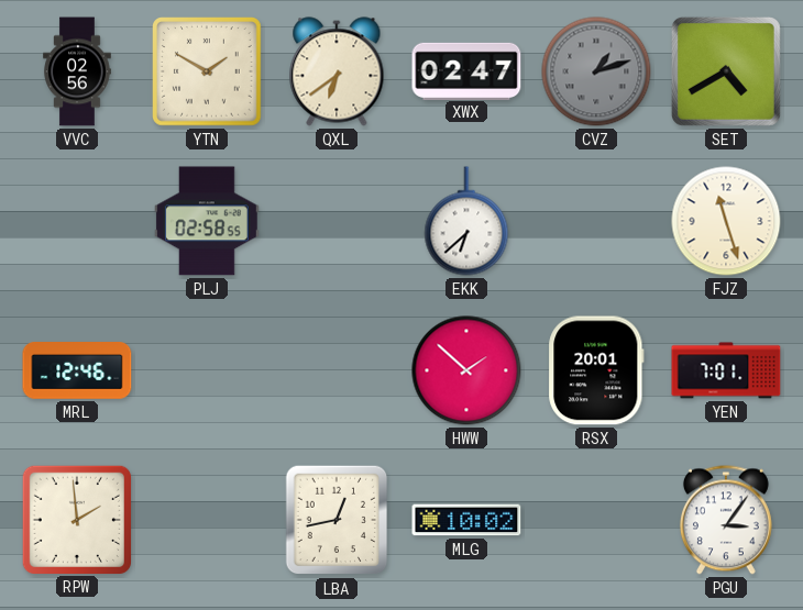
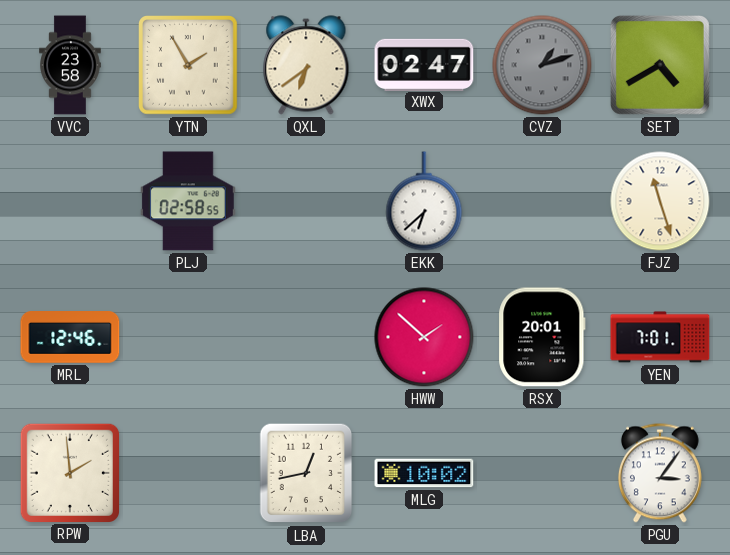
VVC: 02:56 -> 23:58
YTN: 1:50 -> 1:55
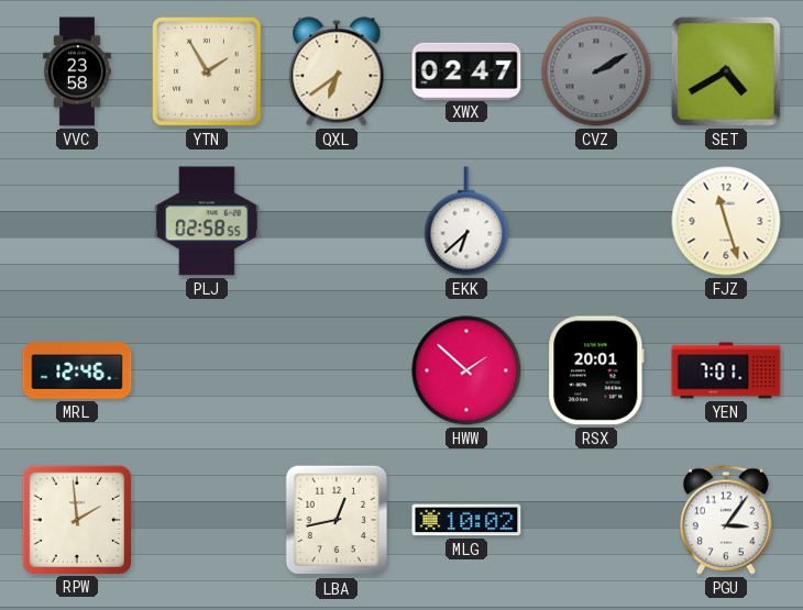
CVZ: 1:12 -> 2:10
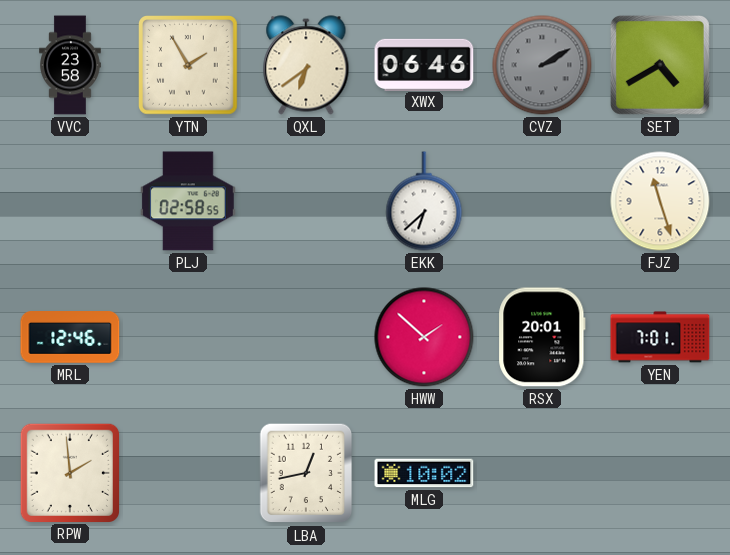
XWX: 02:47 -> 06:46
PGU: 3:06 -> none
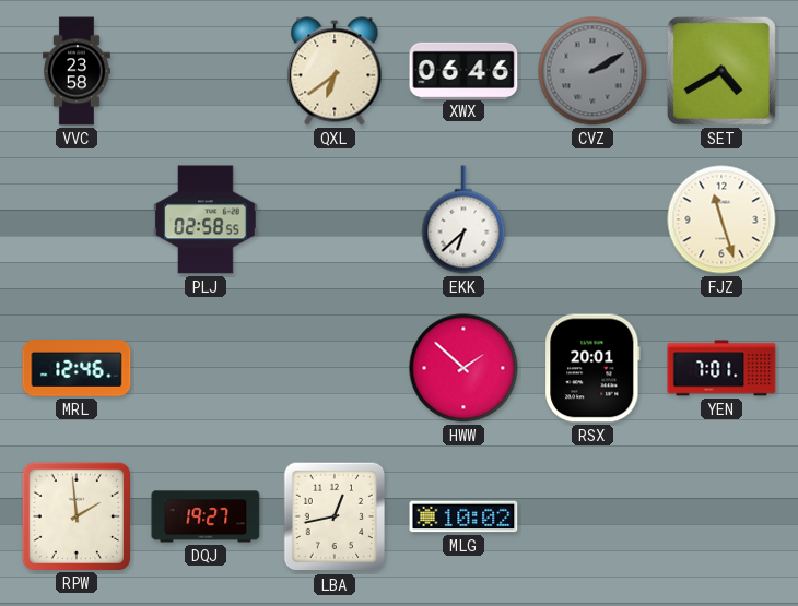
YTN: 1:55 -> none
DQJ: none -> 19:27
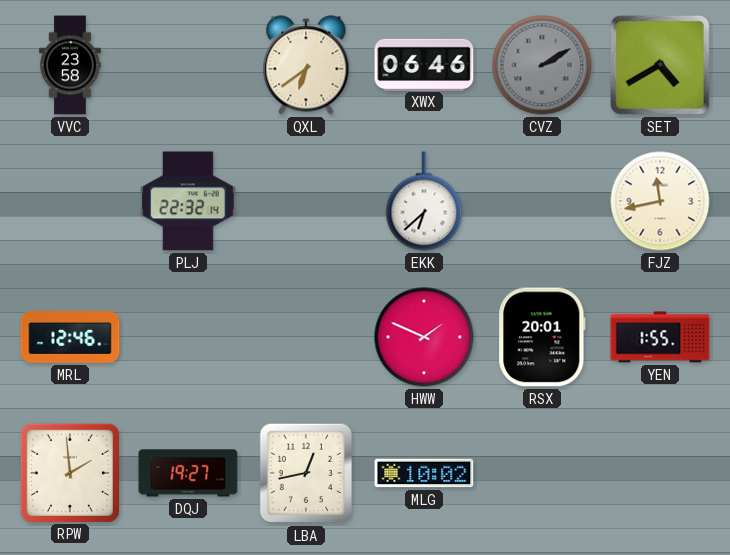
PLJ: 02:58 -> 22:32
FJZ: 11:27 -> 11:43
HWW: 1:52 -> 1:49
YEN: 7:01 -> 1:55
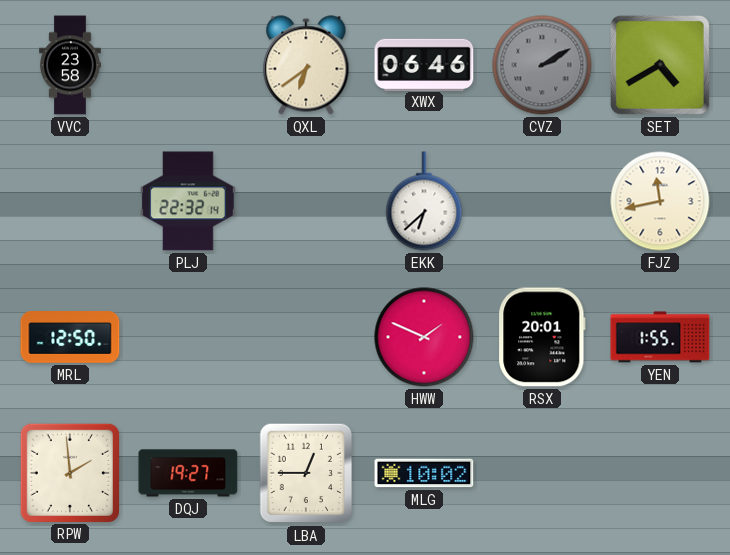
MRL: 12:46 -> 12:50
LBA: 12:43 -> 12:45
